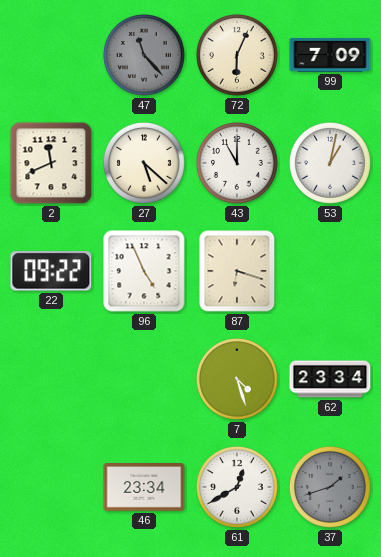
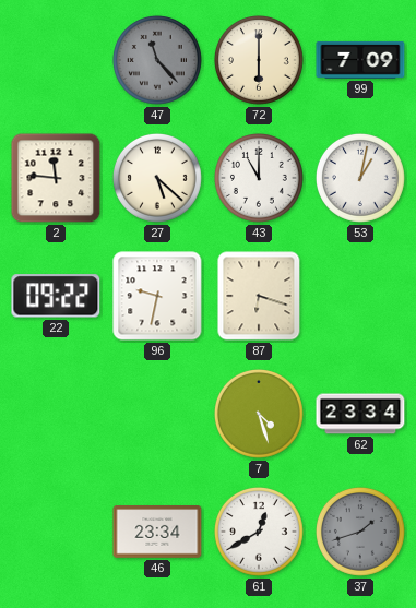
72: 6:04 -> 6:00
2: 11:41 -> 11:46
96: 4:56 -> 9:32
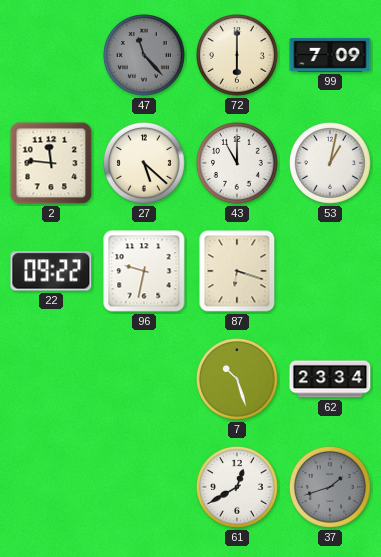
7: 4:27 -> 10:27
46: 23:34 -> none
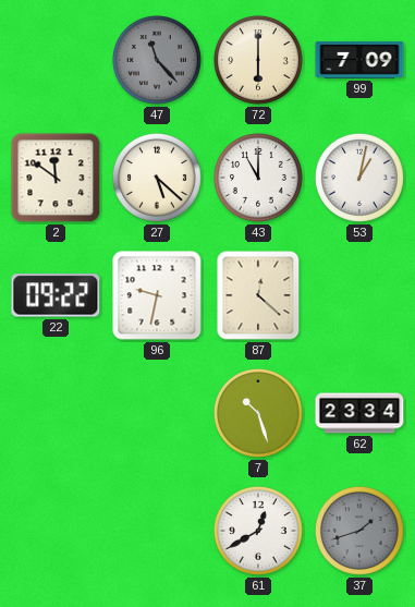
2: 11:46 -> 11:51
87: 6:18 -> 12:22
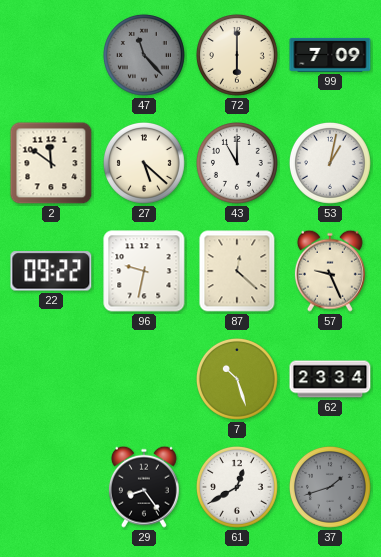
57: none -> 9:26
29: none -> 8:24
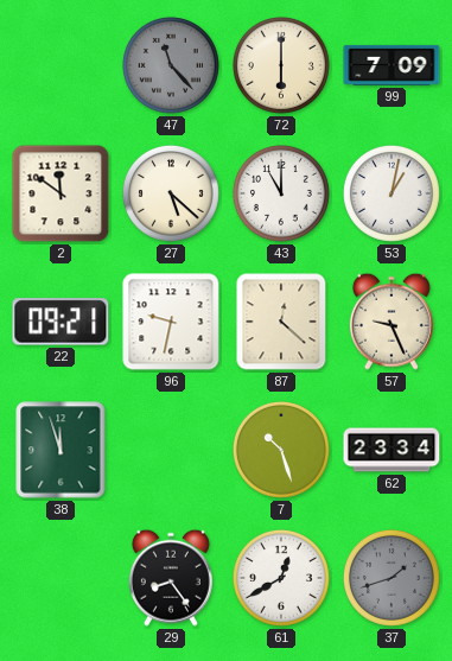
22: 09:22 -> 09:21
38: none -> 11:57
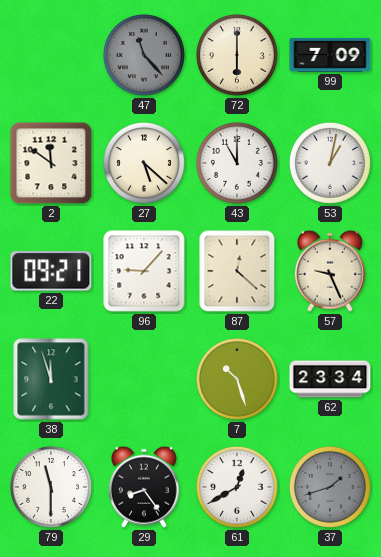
96: 9:32 -> 9:07
79: none -> 11:30
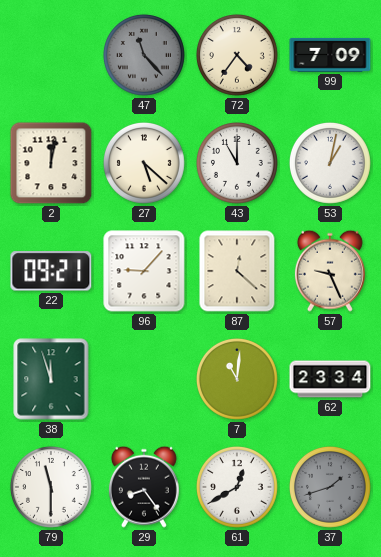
72: 6:00 -> 4:36
2: 11:51 -> 12:02
7: 10:27 -> 11:01
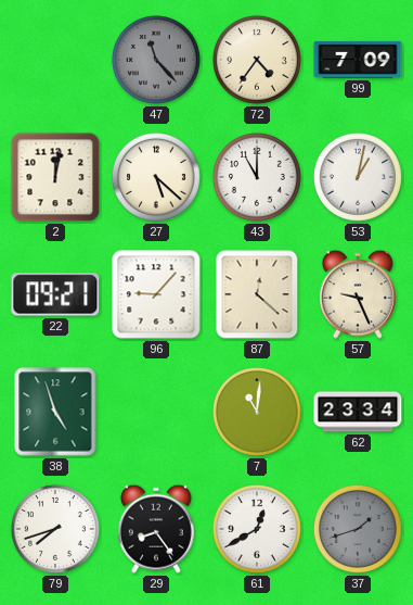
38: 11:57 -> 4:57
79: 11:30 -> 7:42
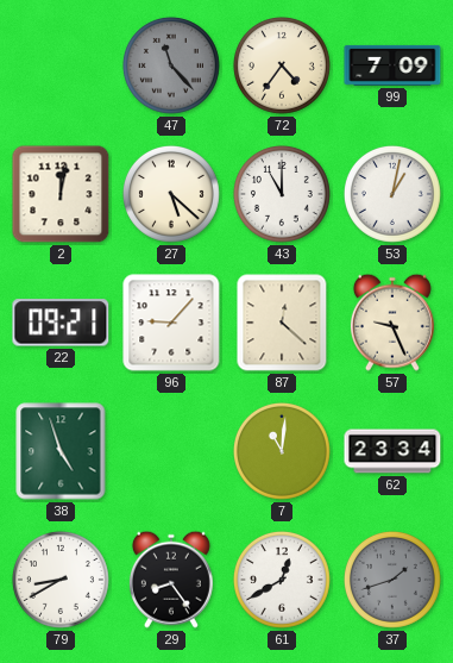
79: 7:42 -> 8:40
